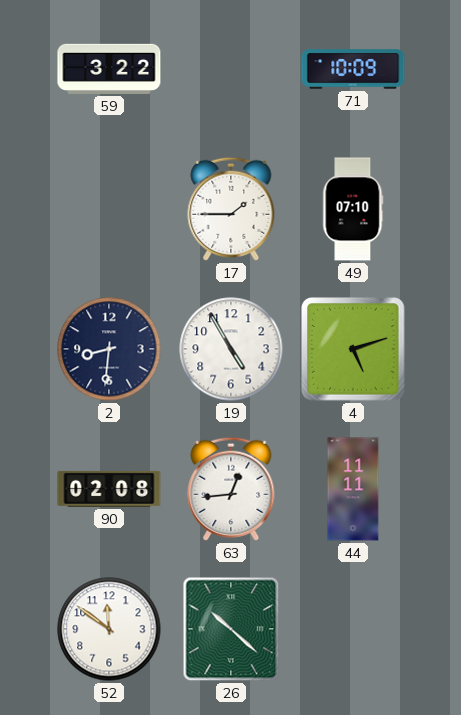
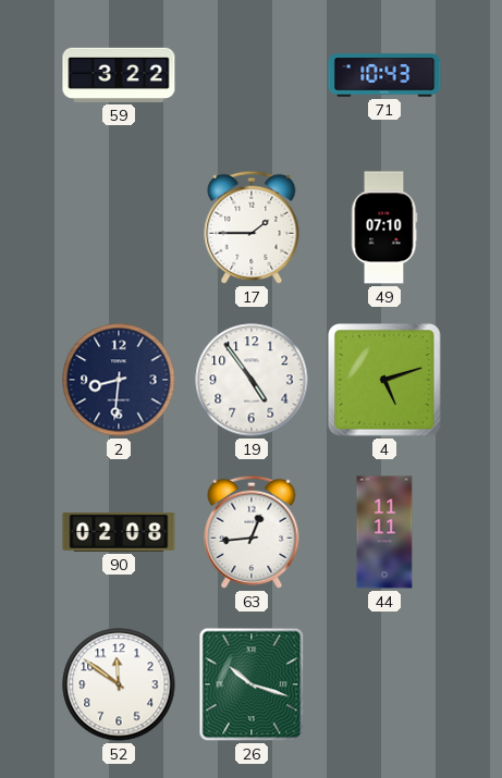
71: 10:09 -> 10:43
19: 4:55 -> 4:54
26: 10:22 -> 10:18
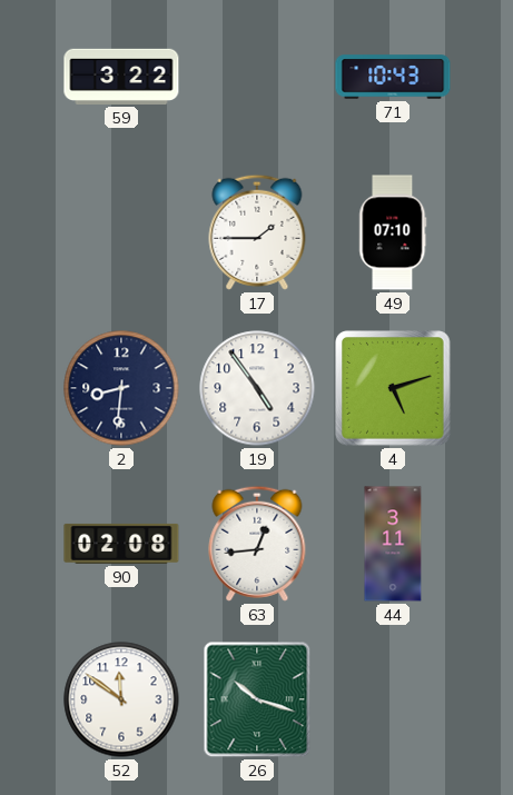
44: 11:11 -> 3:11
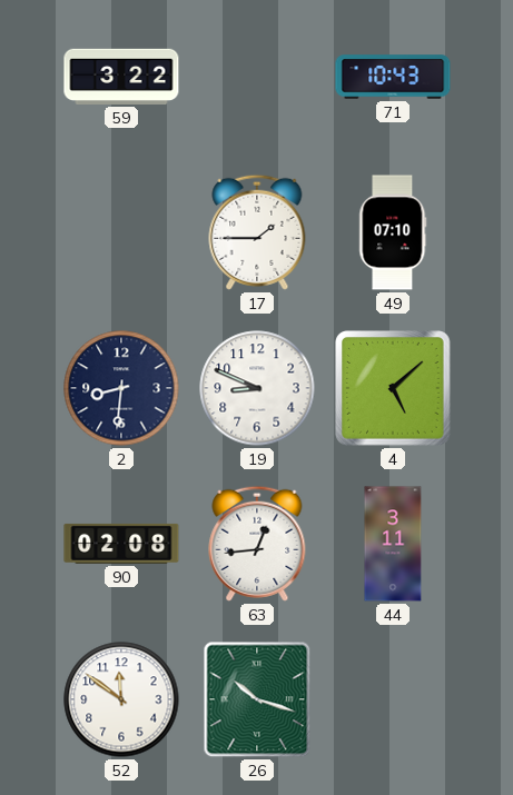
19: 4:54 -> 8:49
4: 5:12 -> 5:08
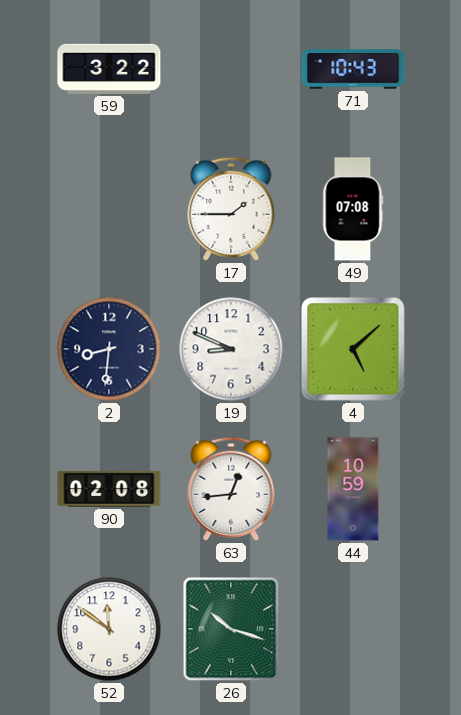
49: 07:10 -> 07:08
44: 3:11 -> 10:59
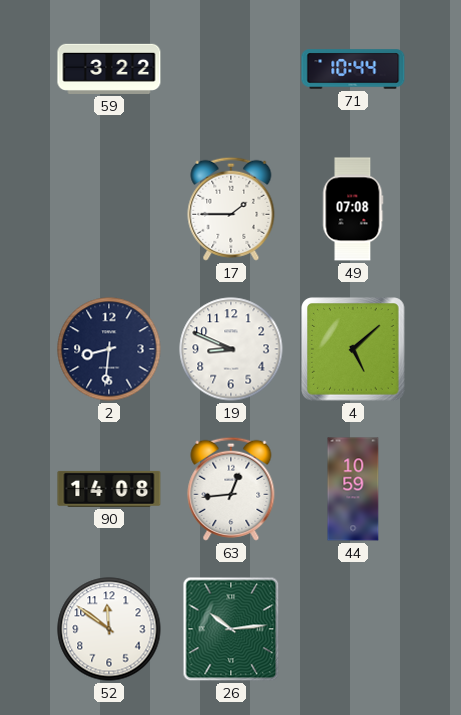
71: 10:43 -> 10:44
90: 02:08 -> 14:08
26: 10:18 -> 10:14
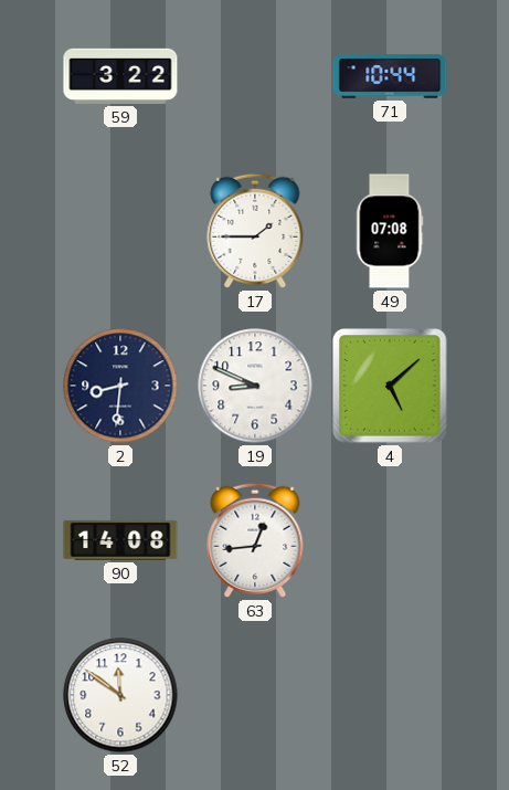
44: 10:59 -> none
26: 10:14 -> none
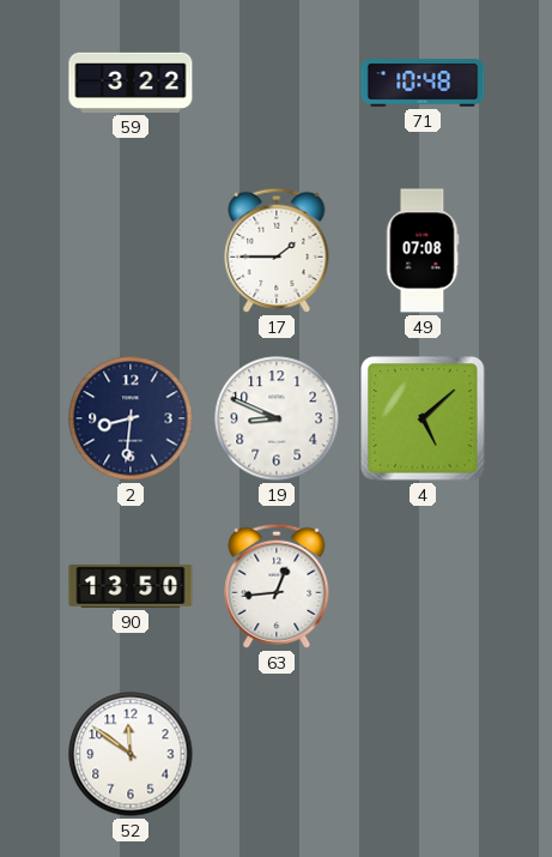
71: 10:44 -> 10:48
90: 14:08 -> 13:50
